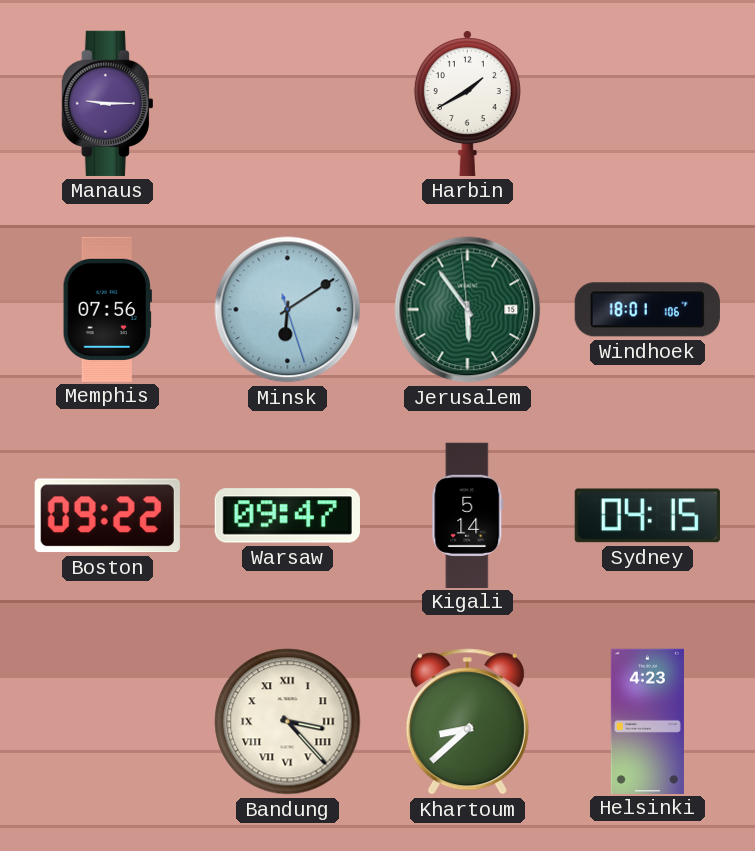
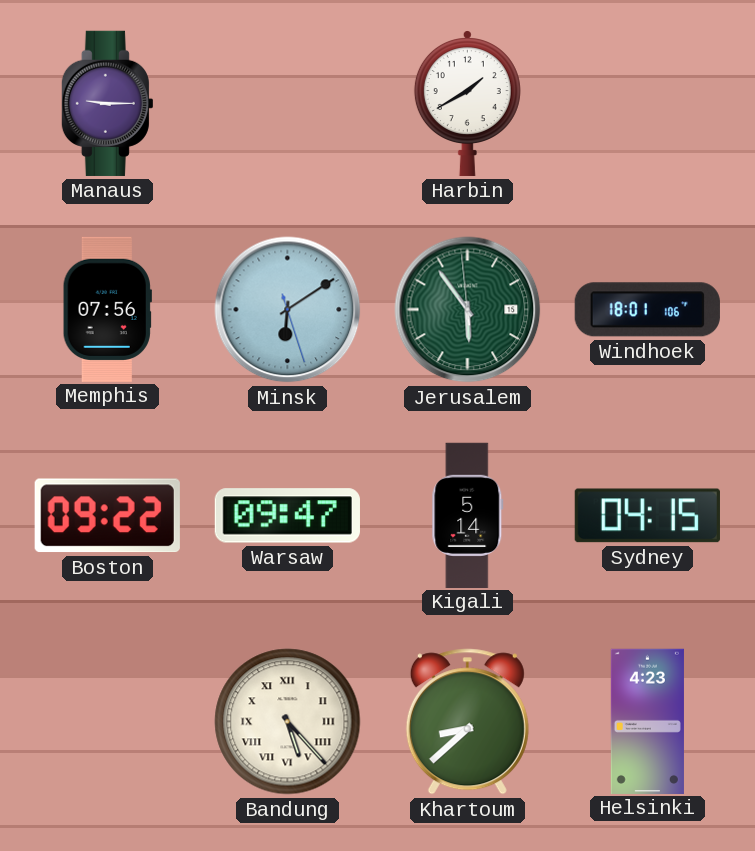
Bandung: 3:23 -> 5:23
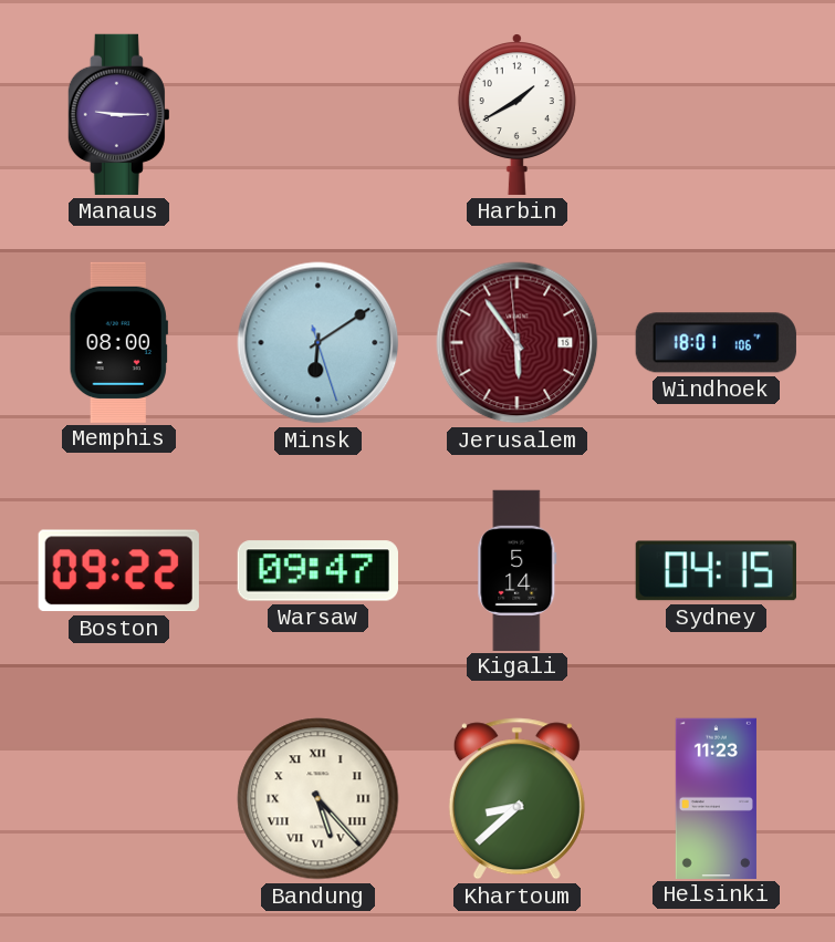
Memphis: 07:56 -> 08:00
Jerusalem dial: green -> burgundy
Helsinki: 4:23 -> 11:23
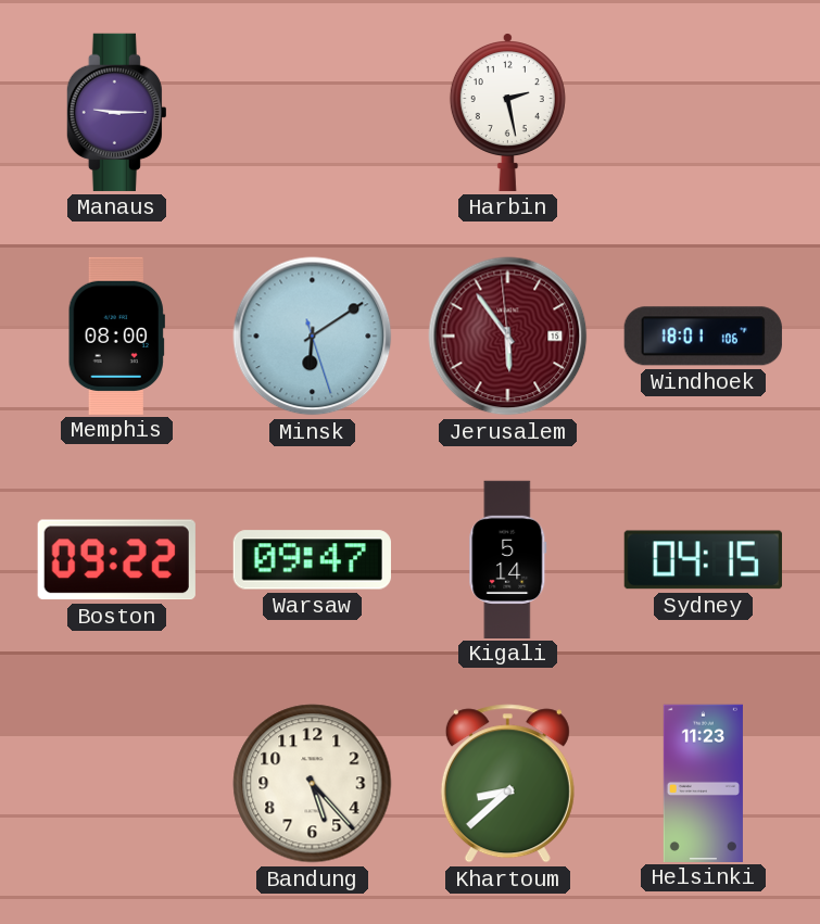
Harbin: 1:40 -> 2:28
Bandung numerals: Roman -> Arabic
